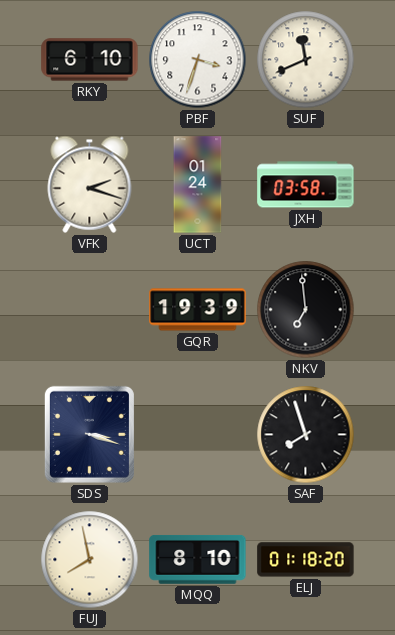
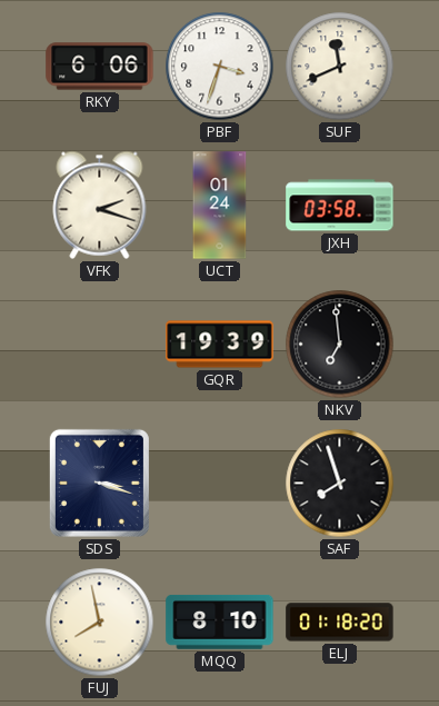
RKY: 6:10 -> 6:06
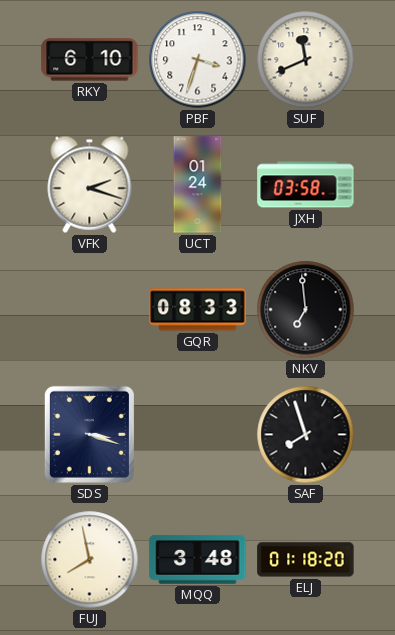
RKY: 6:06 -> 6:10
GQR: 19:39 -> 08:33
MQQ: 8:10 -> 3:48
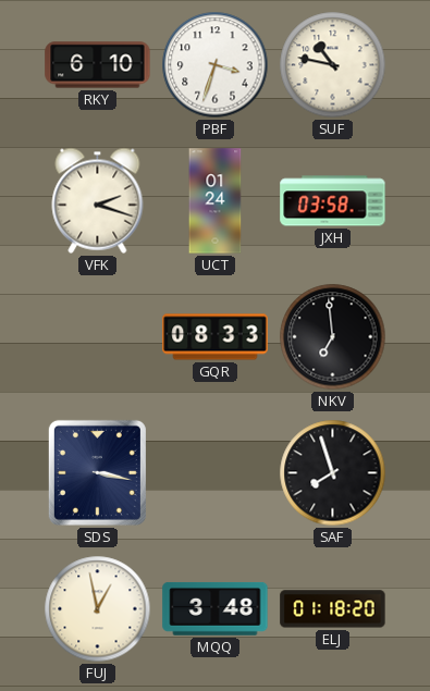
SUF: 11:41 -> 10:47
SDS: 3:18 -> 3:17
FUJ: 7:58 -> 12:58
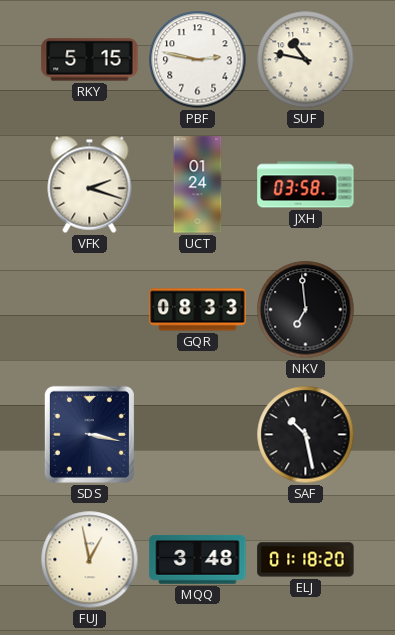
RKY: 6:10 -> 5:15
PBF: 3:33 -> 2:47
SAF: 7:57 -> 10:28
